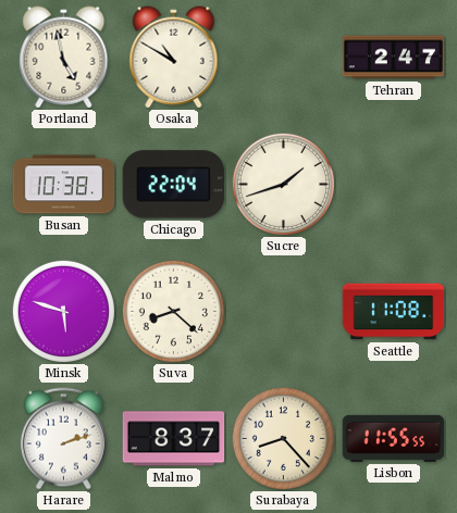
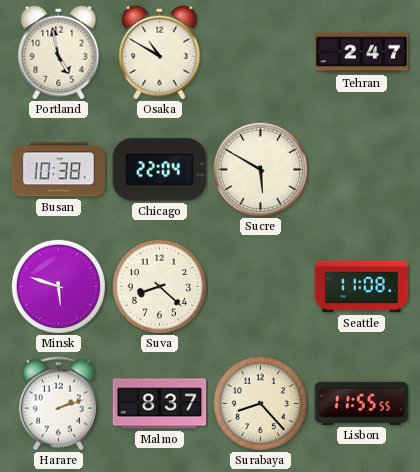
Sucre: 1:42 -> 5:50
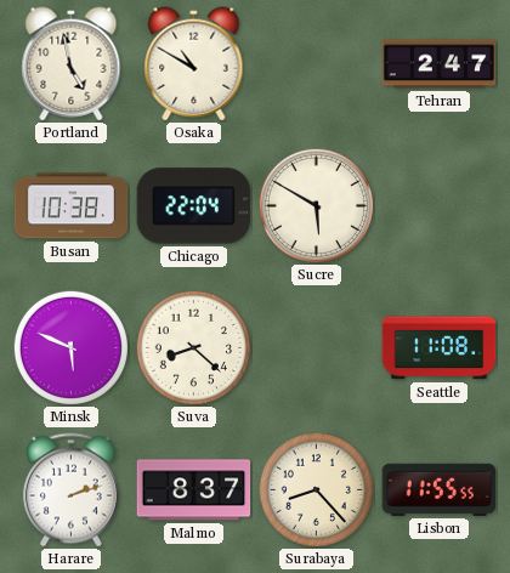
Minsk: 5:48 -> 5:49
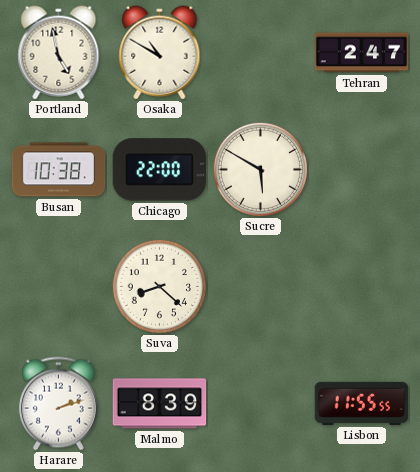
Chicago: 22:04 -> 22:00
Minsk: 5:49 -> none
Seattle: 11:08 -> none
Malmo: 8:37 -> 8:39
Surabaya: 8:23 -> none
